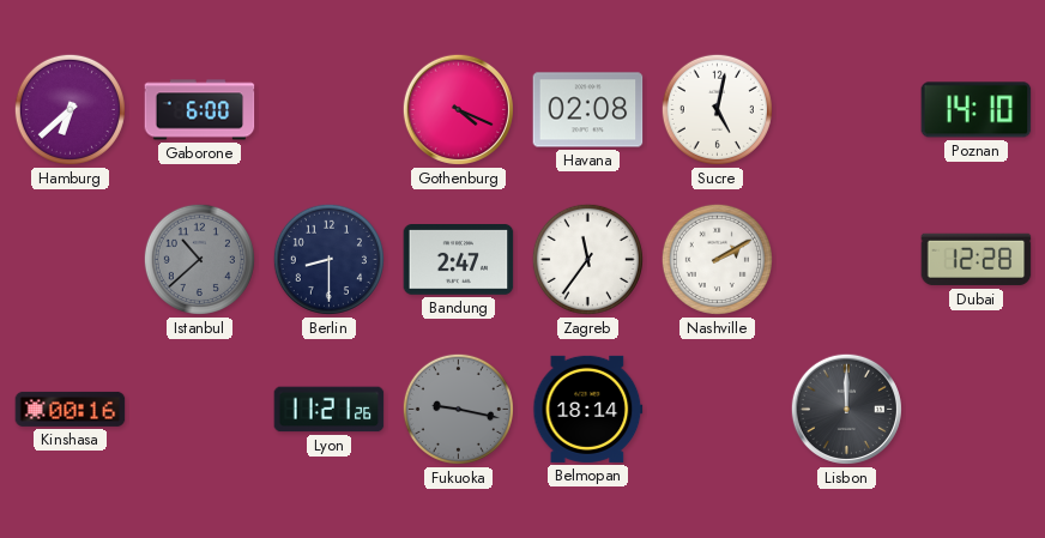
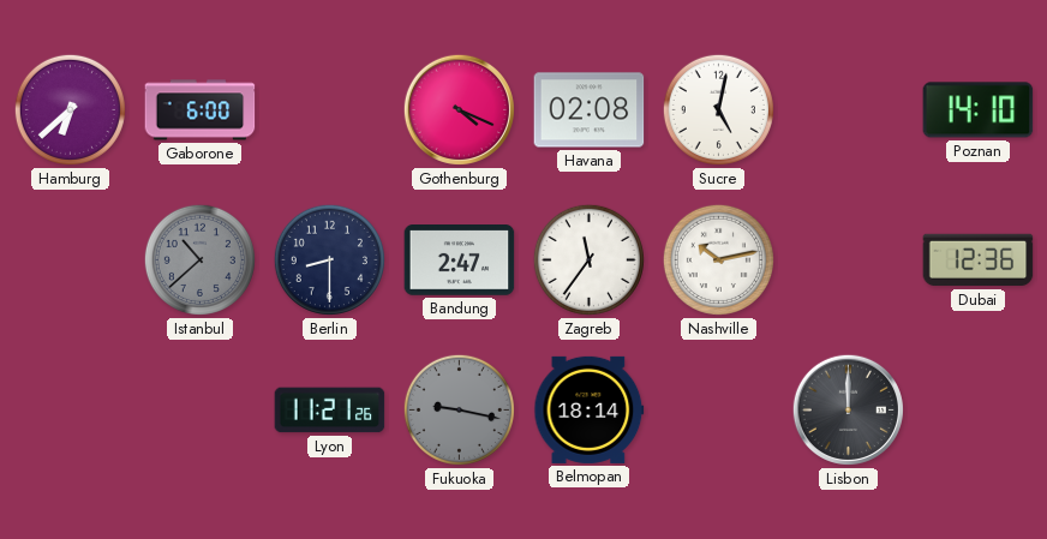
Nashville: 2:10 -> 10:13
Dubai: 12:28 -> 12:36
Kinshasa: 00:16 -> none
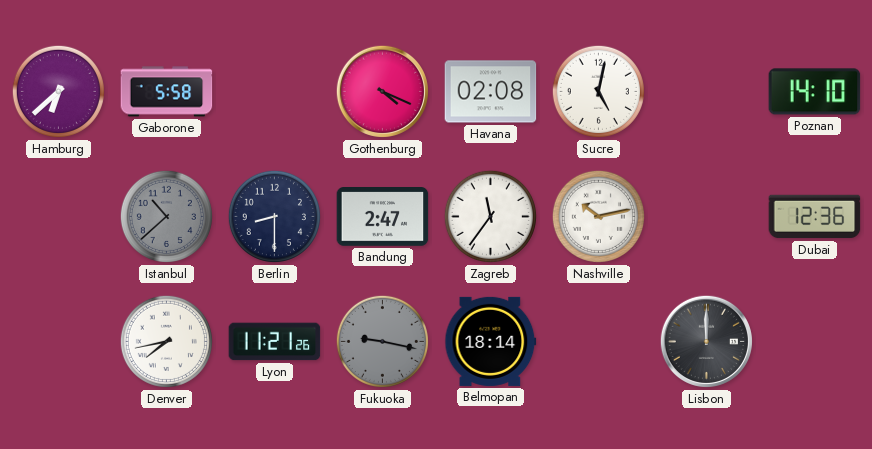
Gaborone: 6:00 -> 5:58
Denver: none -> 7:43
